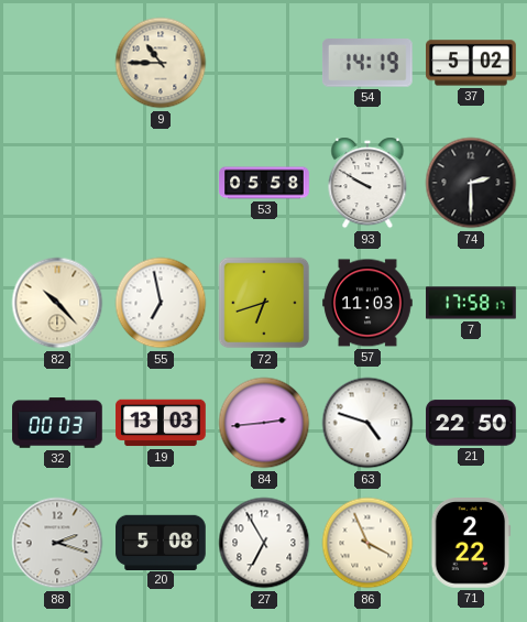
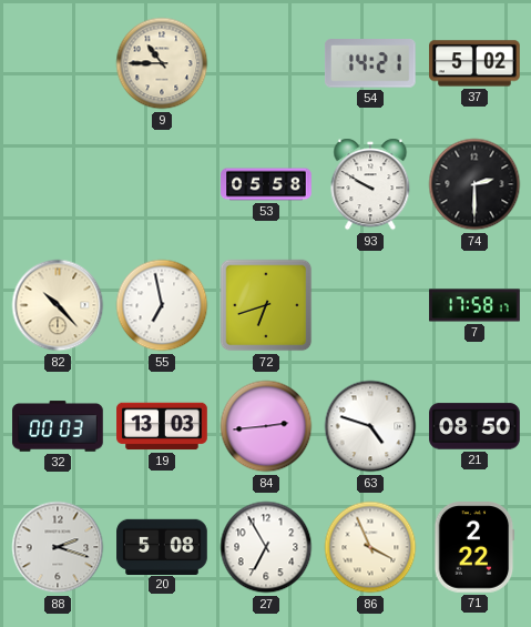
54: 14:19 -> 14:21
57: 11:03 -> none
21: 22:50 -> 08:50
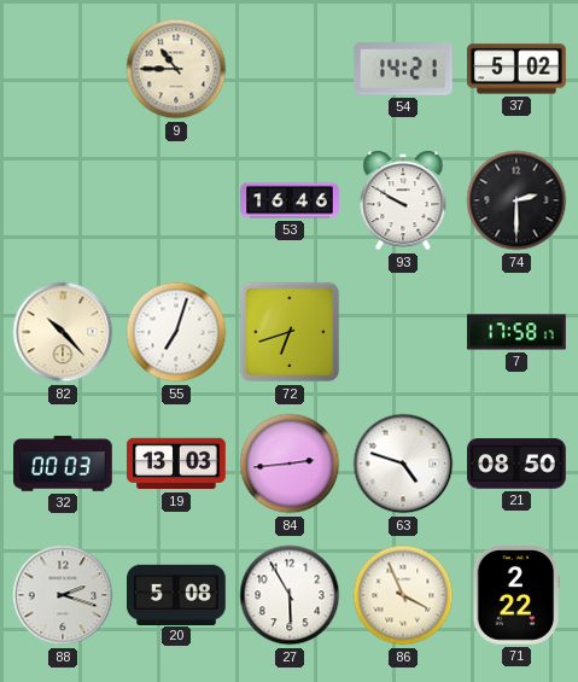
53: 05:58 -> 16:46
55: 6:58 -> 7:03
27: 6:55 -> 5:55
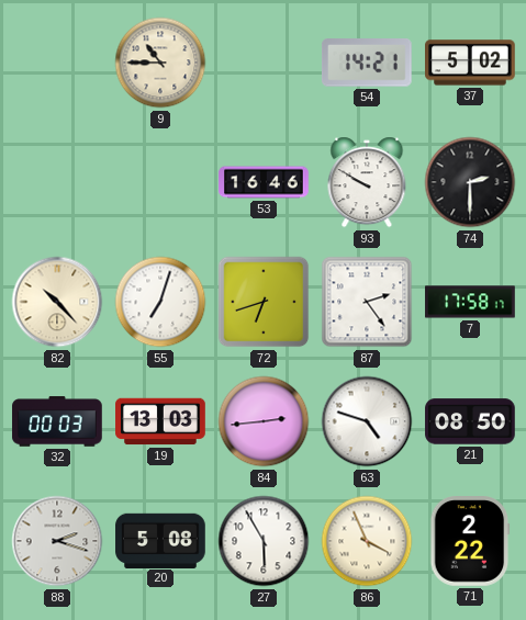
87: none -> 2:24
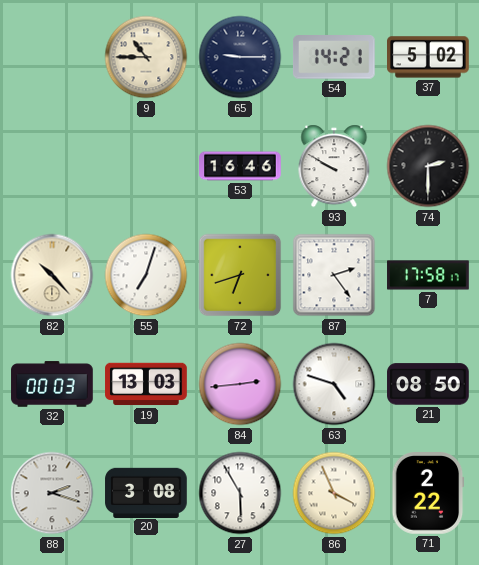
65: none -> 9:15
20: 5:08 -> 3:08
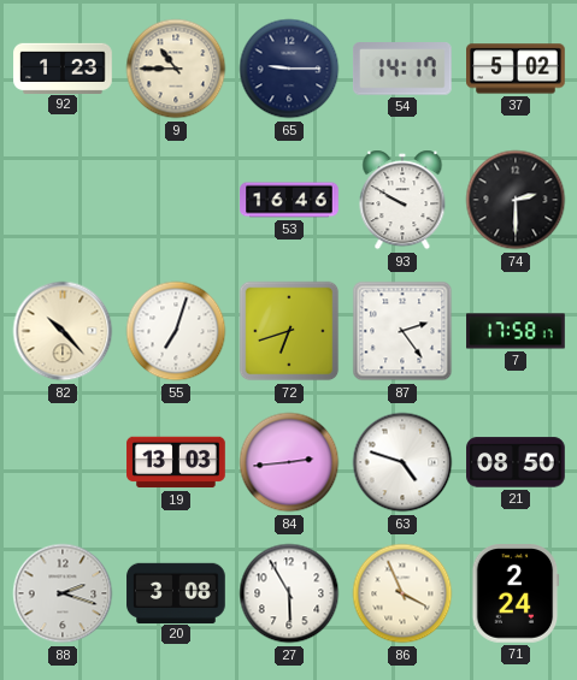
92: none -> 1:23
54: 14:21 -> 14:17
32: 00:03 -> none
71: 2:22 -> 2:24
